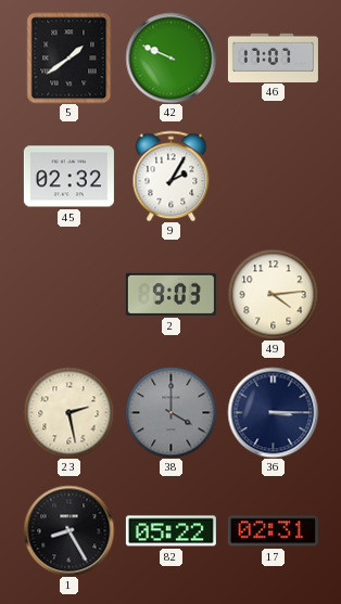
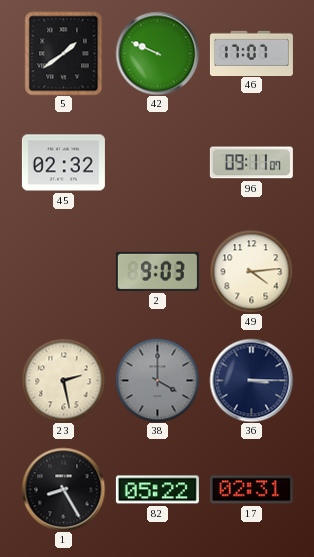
9: 2:05 -> none
96: none -> 09:11
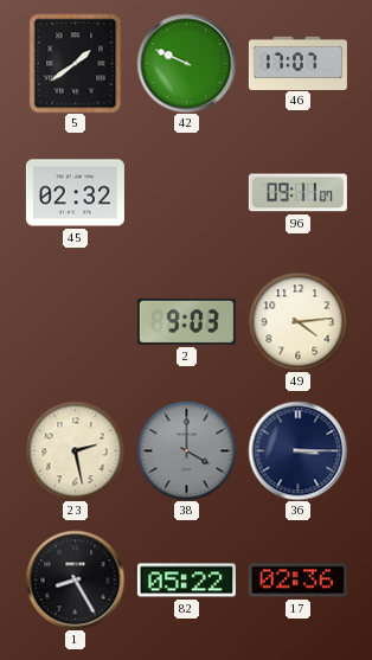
17: 02:31 -> 02:36
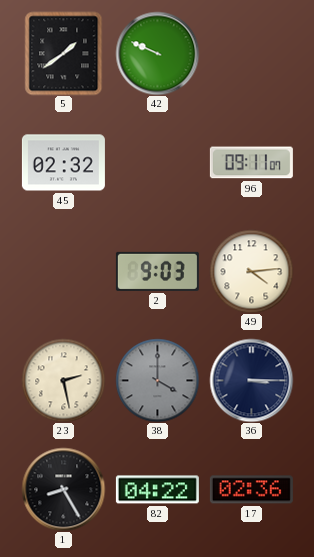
46: 17:07 -> none
82: 05:22 -> 04:22
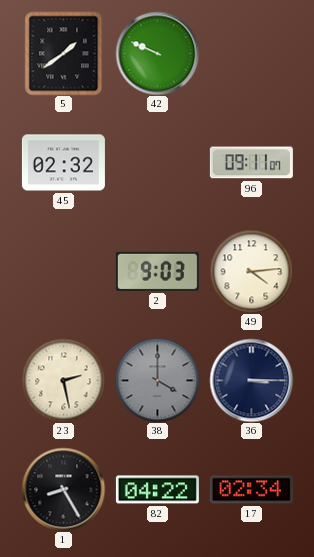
17: 02:36 -> 02:34
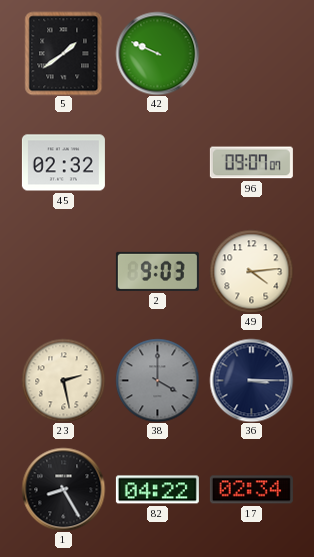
96: 09:11 -> 09:07
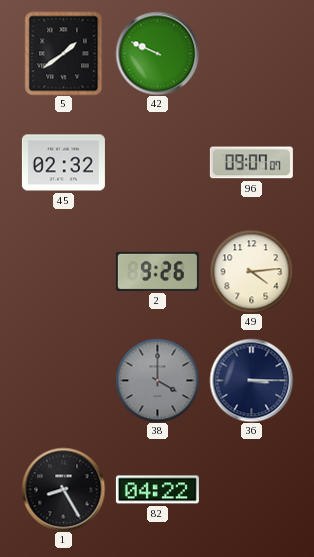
2: 9:03 -> 9:26
23: 2:28 -> none
17: 02:34 -> none
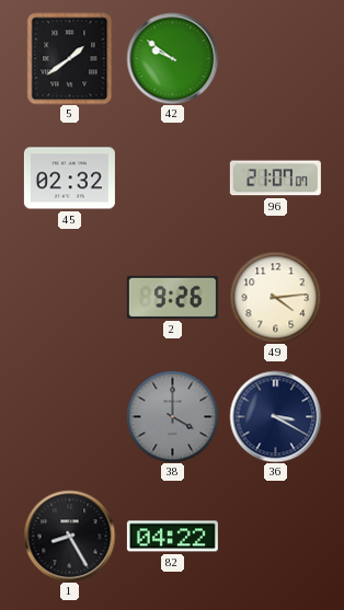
42: 9:49 -> 9:51
96: 09:07 -> 21:07
36: 3:15 -> 3:20
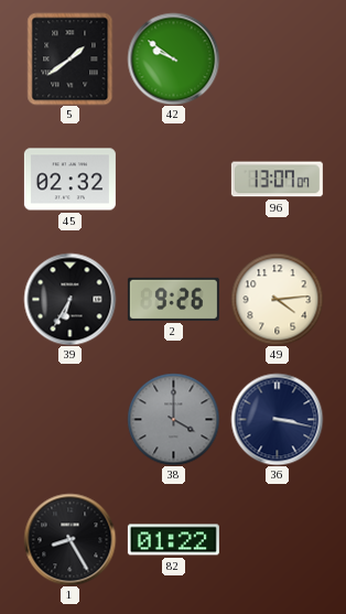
96: 21:07 -> 13:07
39: none -> 6:35
36: 3:20 -> 3:17
82: 04:22 -> 01:22
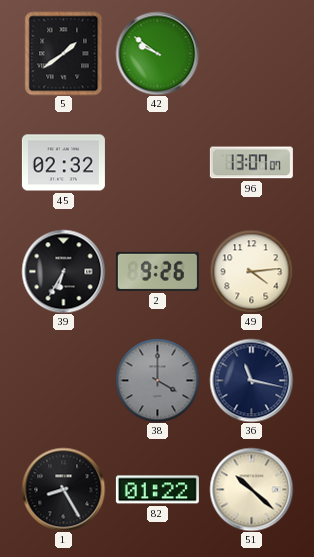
36: 3:17 -> 11:17
51: none -> 10:22
